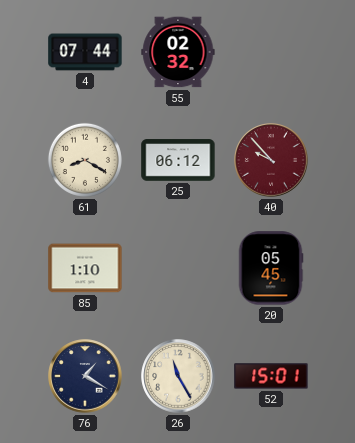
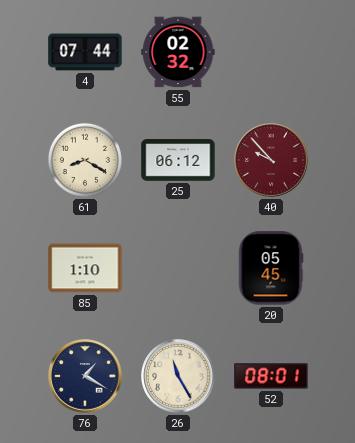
52: 15:01 -> 08:01
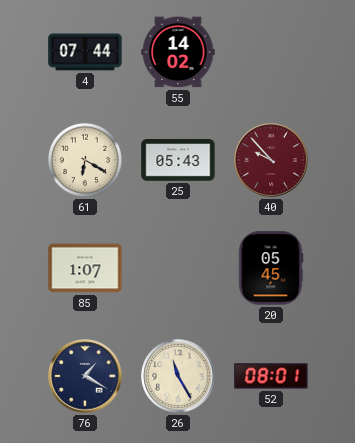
55: 02:32 -> 14:02
61: 8:20 -> 6:20
25: 06:12 -> 05:43
85: 1:10 -> 1:07
